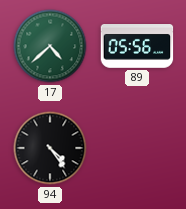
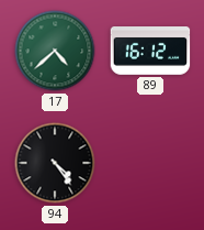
89: 05:56 -> 16:12
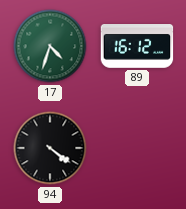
17: 4:38 -> 4:33
94: 4:24 -> 4:21
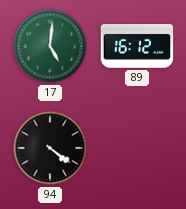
17: 4:33 -> 5:01
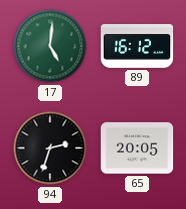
94: 4:21 -> 2:33
65: none -> 20:05
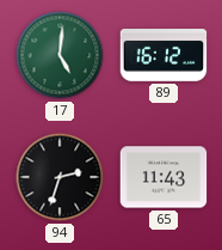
65: 20:05 -> 11:43
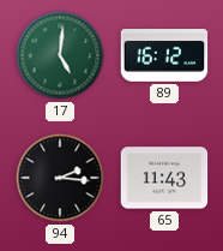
94: 2:33 -> 2:16
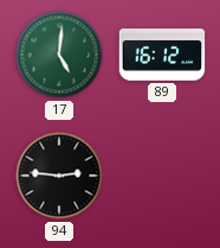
94: 2:16 -> 2:46
65: 11:43 -> none
